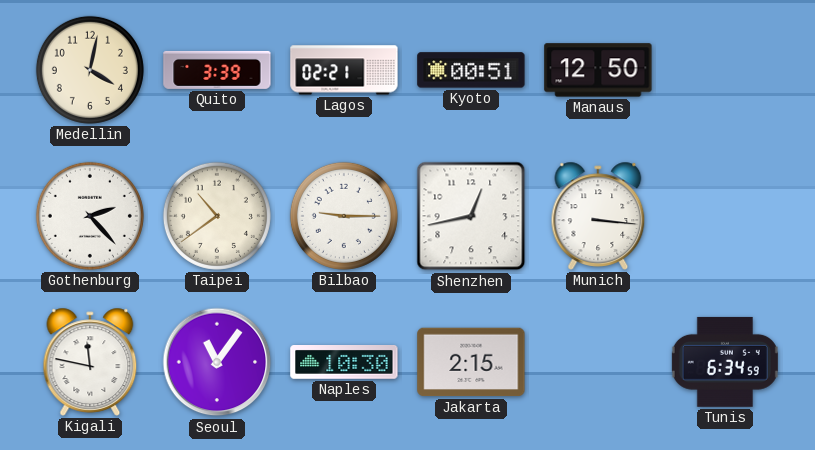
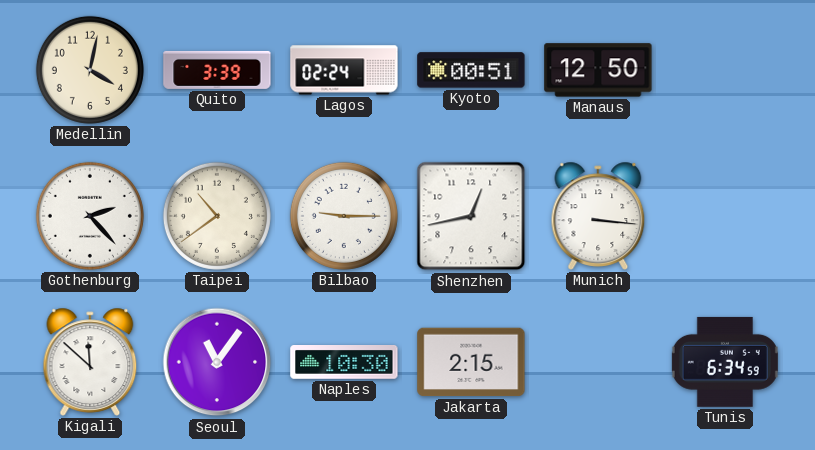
Lagos: 02:21 -> 02:24
Kigali: 11:47 -> 11:52
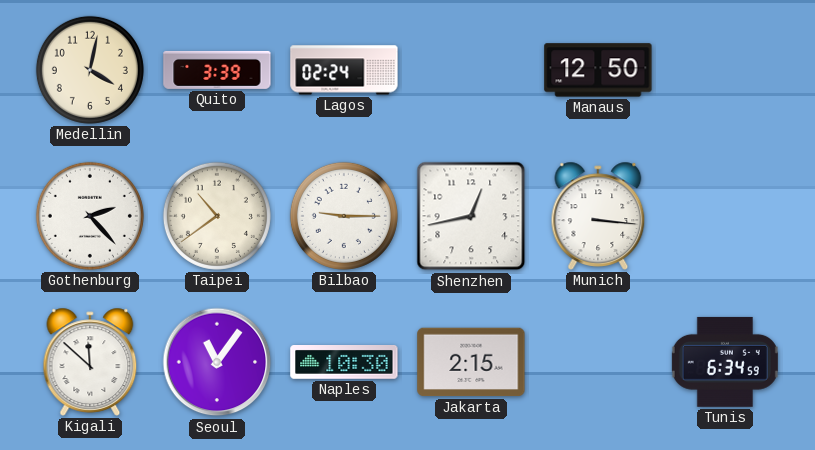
Kyoto: 00:51 -> none
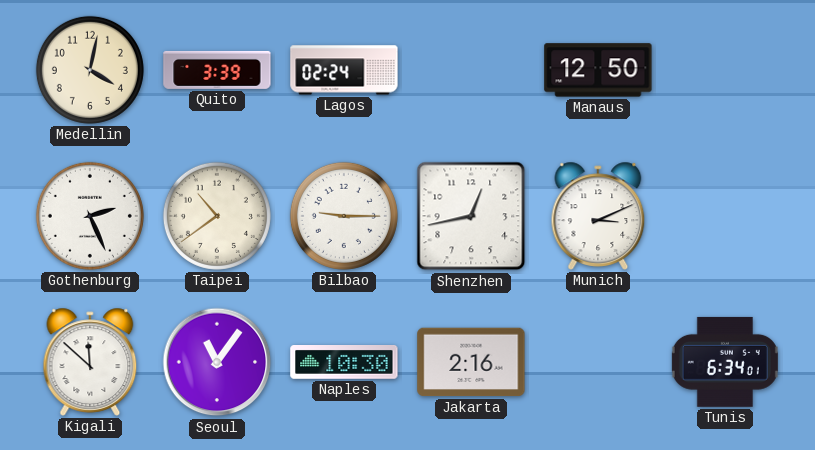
Gothenburg: 2:23 -> 2:26
Munich: 3:16 -> 3:11
Jakarta: 2:15 -> 2:16
Tunis: 6:34:59 -> 6:34:01
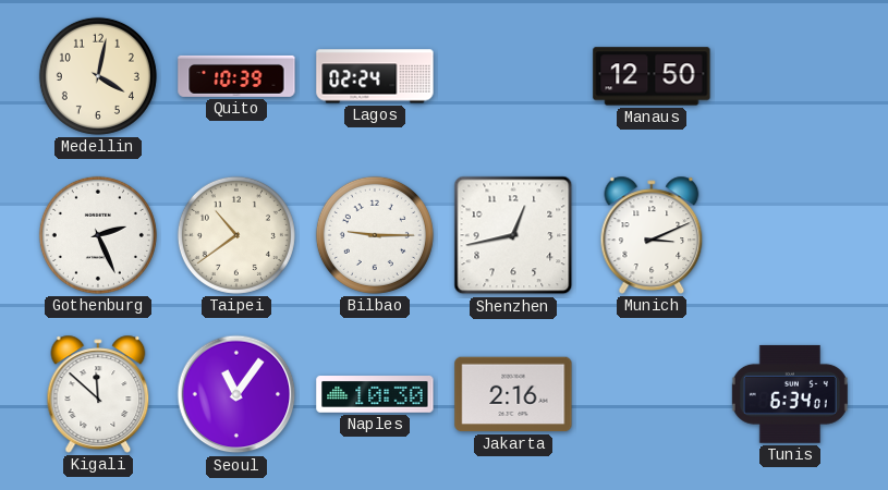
Quito: 3:39 -> 10:39
